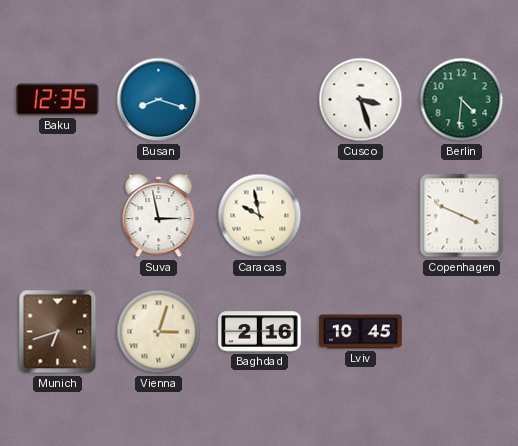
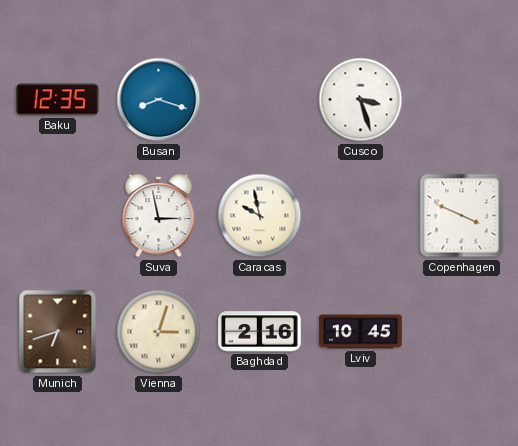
Berlin: 4:31 -> none
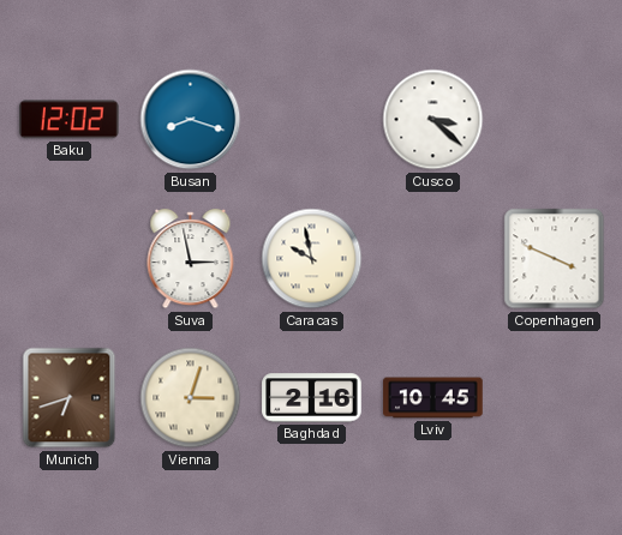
Baku: 12:35 -> 12:02
Cusco: 3:27 -> 3:22
